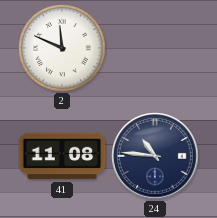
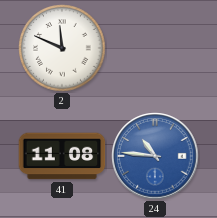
24 dial: navy -> blue
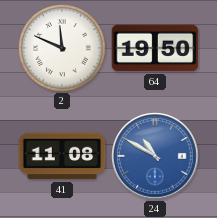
64: none -> 19:50
24: 10:46 -> 10:50
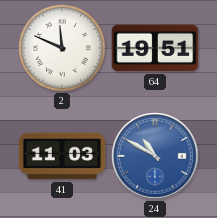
64: 19:50 -> 19:51
41: 11:08 -> 11:03
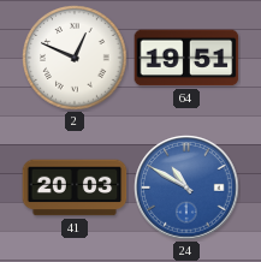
2: 11:49 -> 12:49
41: 11:03 -> 20:03
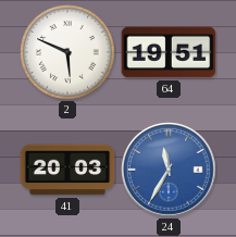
2: 12:49 -> 5:49
24: 10:50 -> 11:35
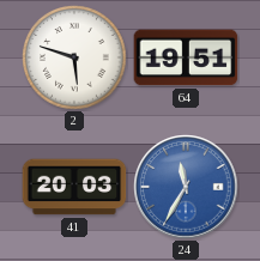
2: 5:49 -> 5:48
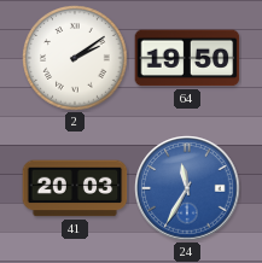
2: 5:48 -> 2:09
64: 19:51 -> 19:50
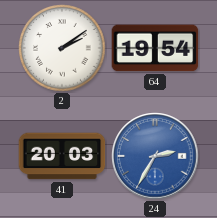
64: 19:50 -> 19:54
24: 11:35 -> 2:35
